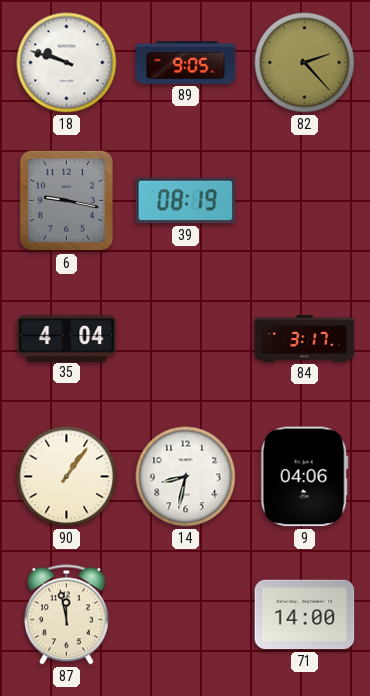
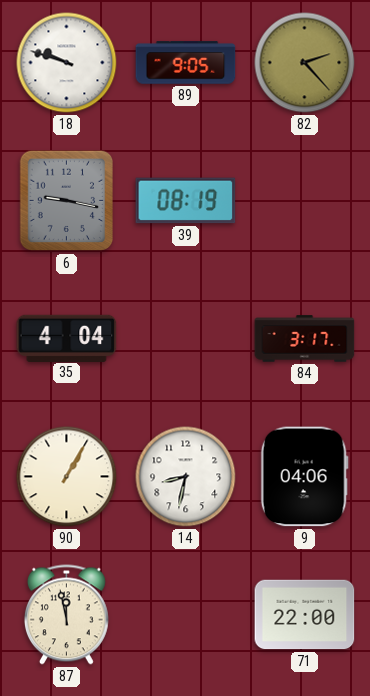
90: 1:06 -> 1:05
71: 14:00 -> 22:00
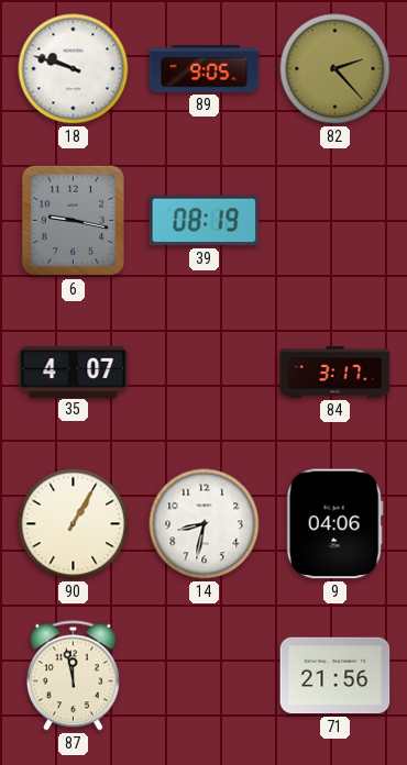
35: 4:04 -> 4:07
71: 22:00 -> 21:56
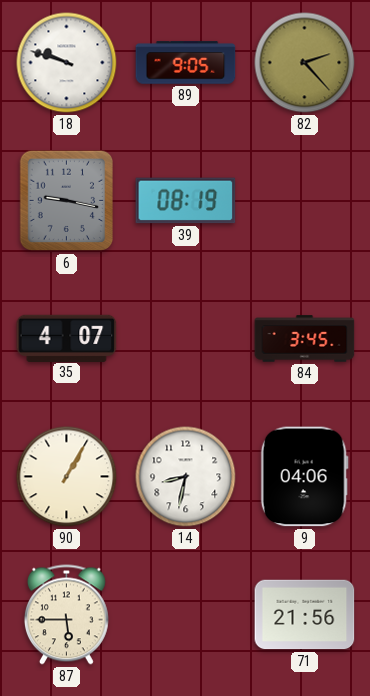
84: 3:17 -> 3:45
87: 11:58 -> 5:45
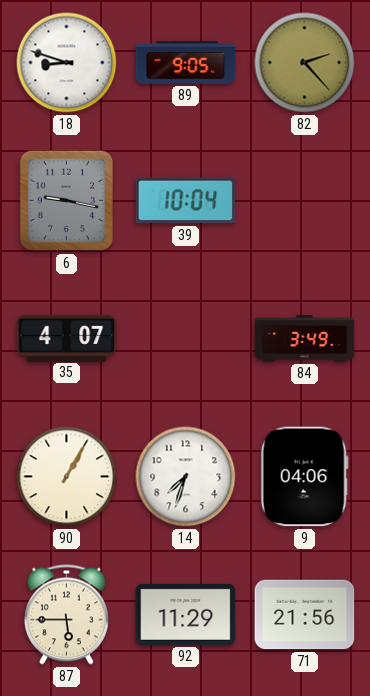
18: 9:48 -> 8:48
39: 08:19 -> 10:04
84: 3:45 -> 3:49
14: 8:32 -> 7:33
92: none -> 11:29
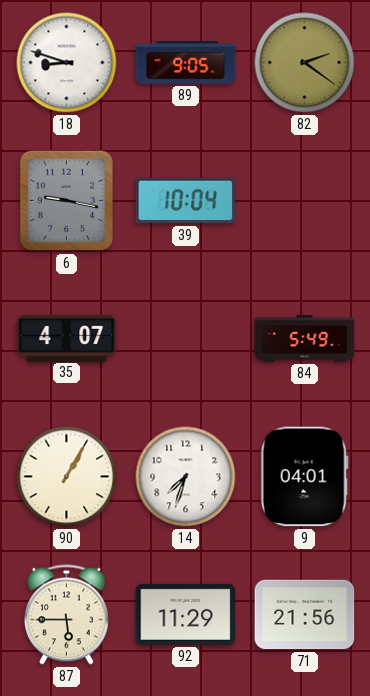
82: 2:23 -> 2:21
84: 3:49 -> 5:49
9: 04:06 -> 04:01
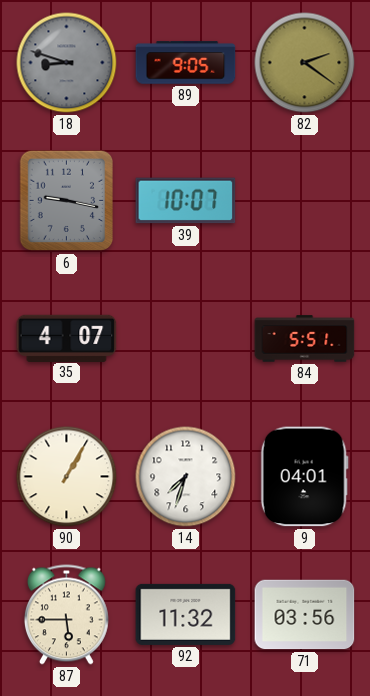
18 dial: white -> grey
39: 10:04 -> 10:07
84: 5:49 -> 5:51
92: 11:29 -> 11:32
71: 21:56 -> 03:56
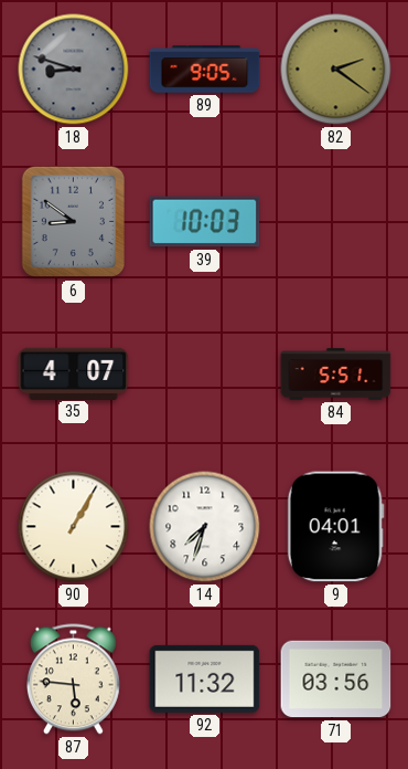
6: 9:17 -> 8:51
39: 10:07 -> 10:03
87: 5:45 -> 5:46
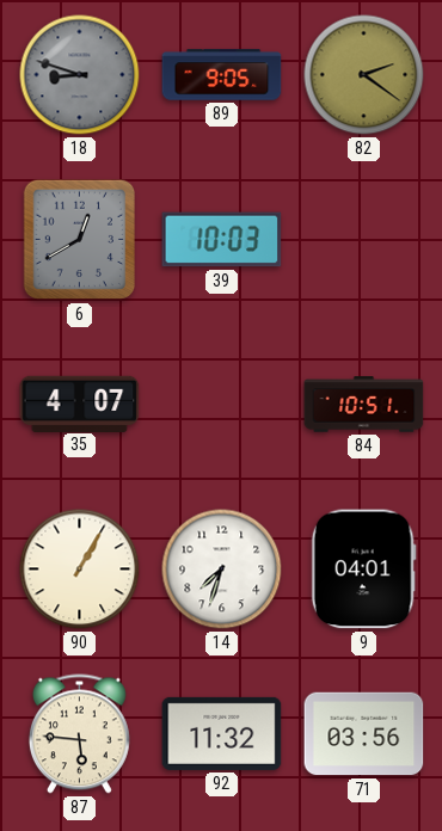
6: 8:51 -> 12:40
84: 5:51 -> 10:51
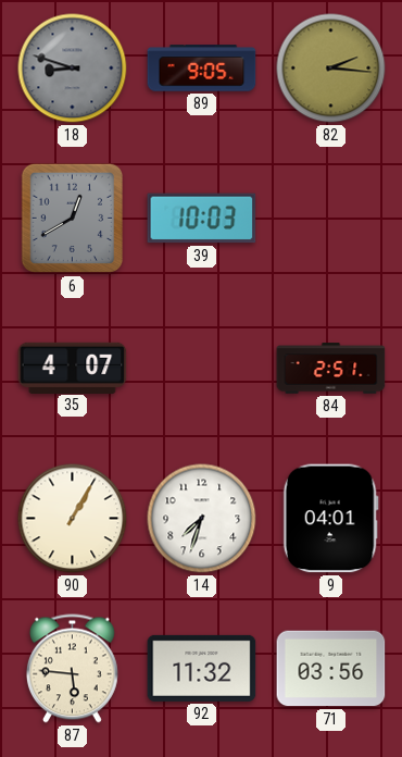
82: 2:21 -> 2:16
84: 10:51 -> 2:51
